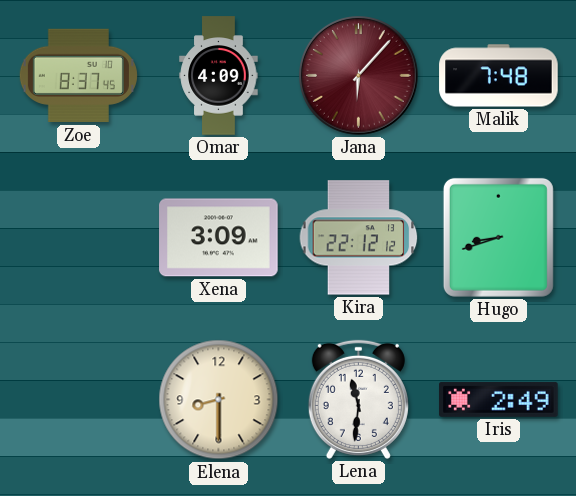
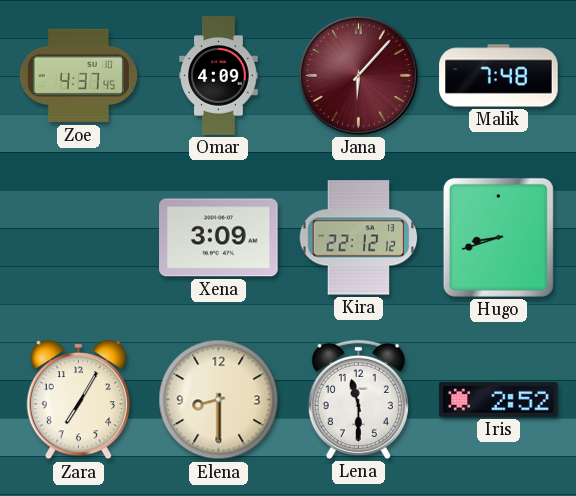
Zoe: 8:37 -> 4:37
Zara: none -> 7:05
Lena: 11:31 -> 11:30
Iris: 2:49 -> 2:52
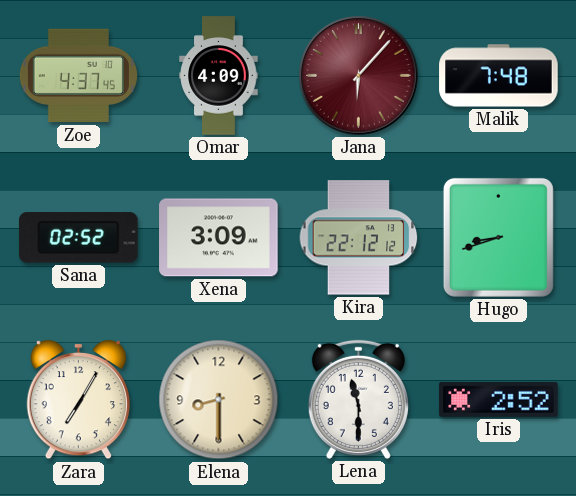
Sana: none -> 02:52
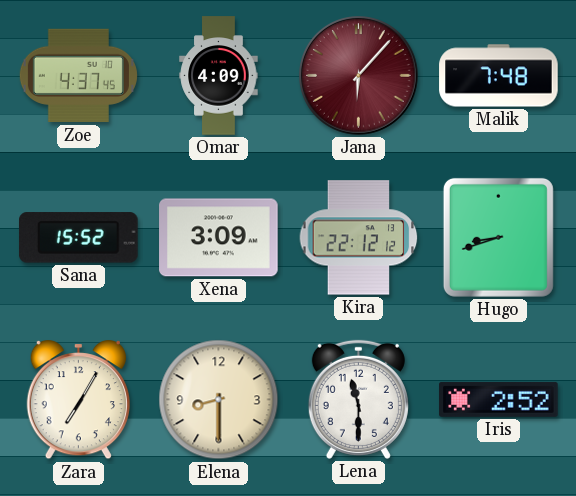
Sana: 02:52 -> 15:52
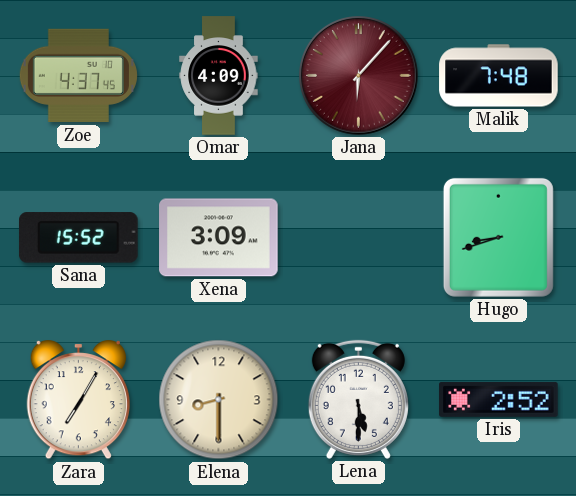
Kira: 22:12 -> none
Lena: 11:30 -> 5:30
